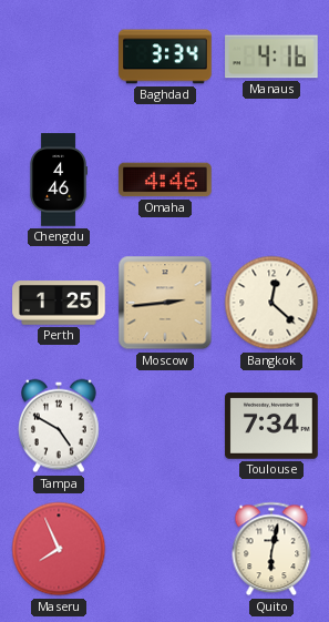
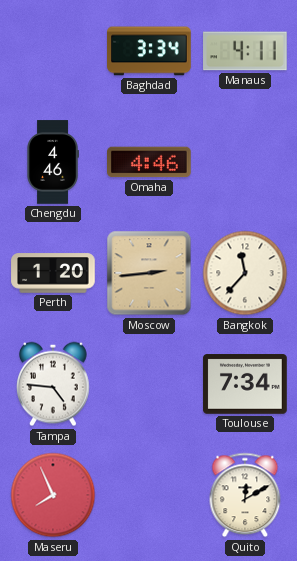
Manaus: 4:16 -> 4:11
Perth: 1:25 -> 1:20
Bangkok: 12:22 -> 11:37
Tampa: 4:50 -> 4:46
Quito: 6:02 -> 12:10
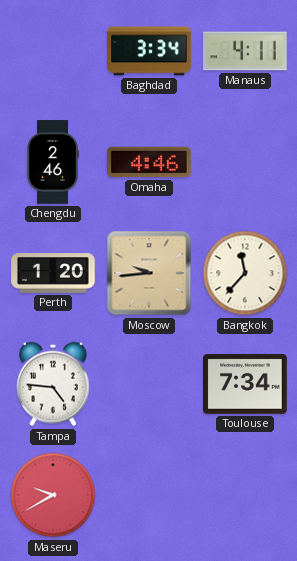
Chengdu: 4:46 -> 2:46
Moscow: 2:44 -> 9:44
Maseru: 7:56 -> 9:40
Quito: 12:10 -> none
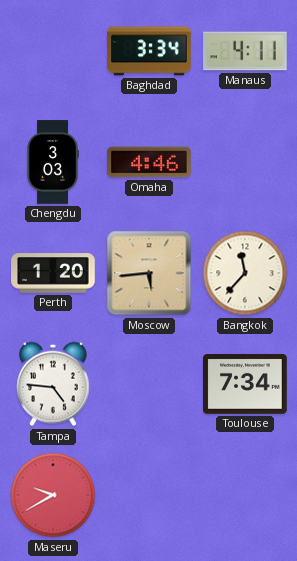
Chengdu: 2:46 -> 3:03
Moscow: 9:44 -> 5:44
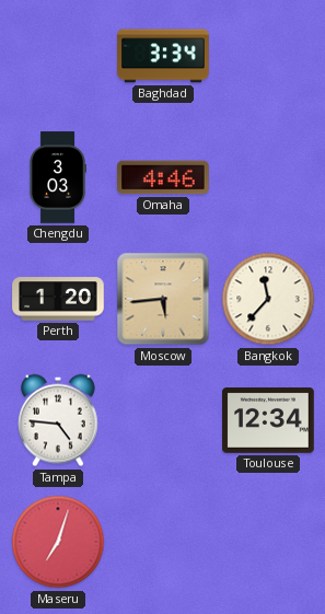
Manaus: 4:11 -> none
Toulouse: 7:34 -> 12:34
Maseru: 9:40 -> 7:03
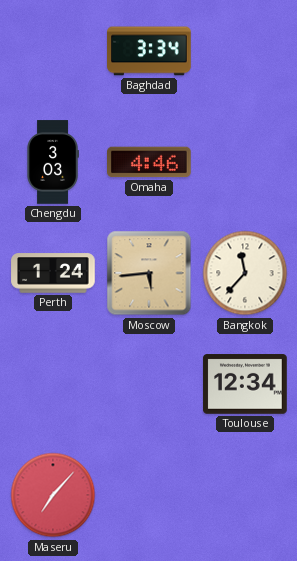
Perth: 1:20 -> 1:24
Tampa: 4:46 -> none
Maseru: 7:03 -> 7:07
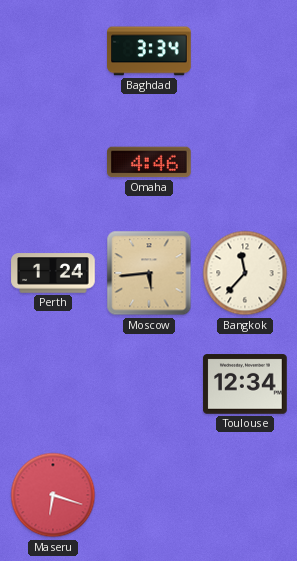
Chengdu: 3:03 -> none
Maseru: 7:07 -> 6:18
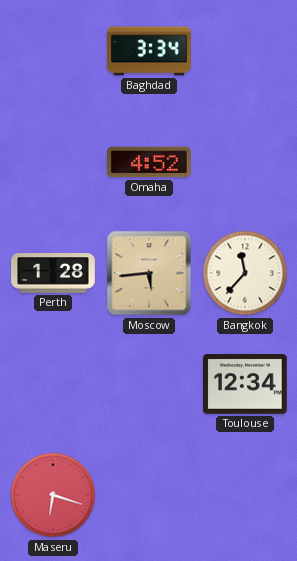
Omaha: 4:46 -> 4:52
Perth: 1:24 -> 1:28
